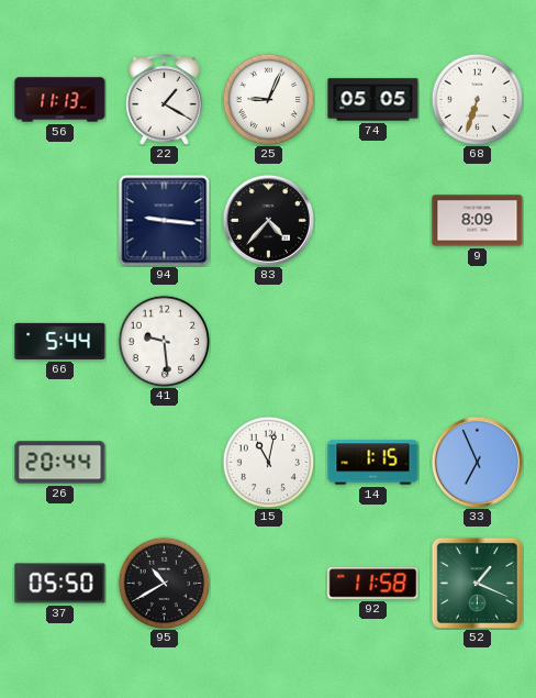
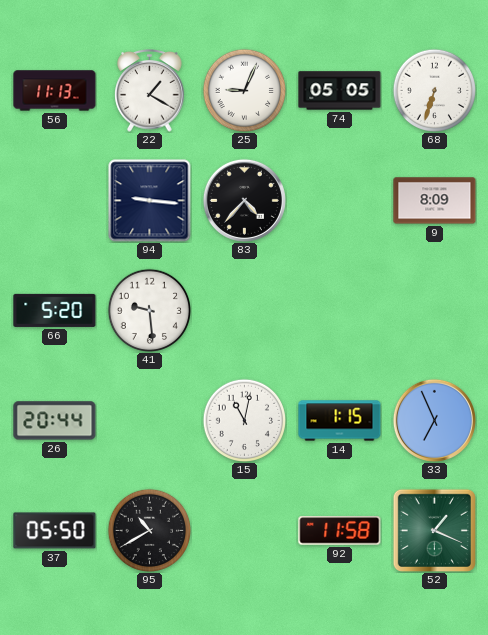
66: 5:44 -> 5:20
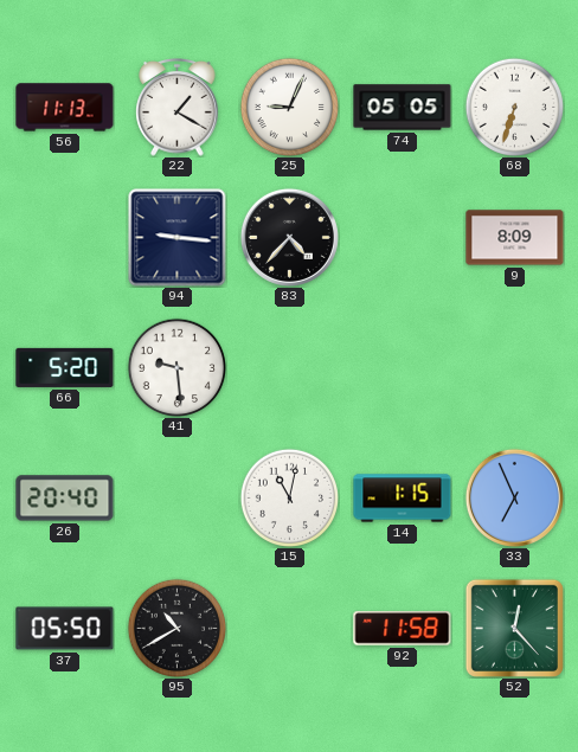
26: 20:44 -> 20:40
52: 1:19 -> 12:23
